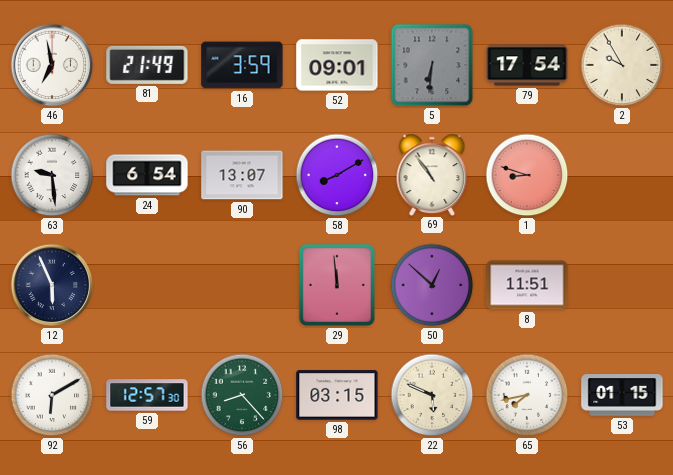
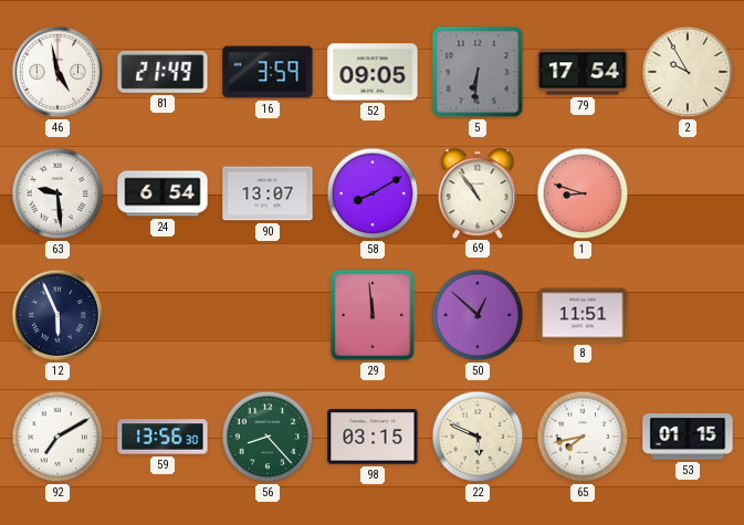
46: 6:58 -> 4:58
52: 09:01 -> 09:05
92: 6:10 -> 7:10
59: 12:57 -> 13:56
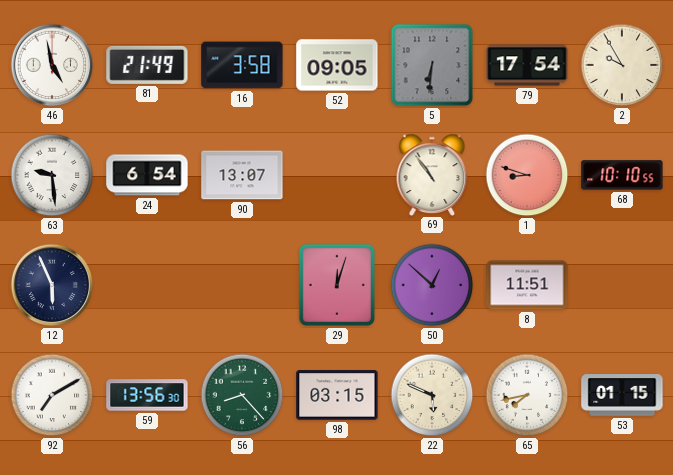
16: 3:59 -> 3:58
58: 8:10 -> none
68: none -> 10:10
29: 11:59 -> 12:03
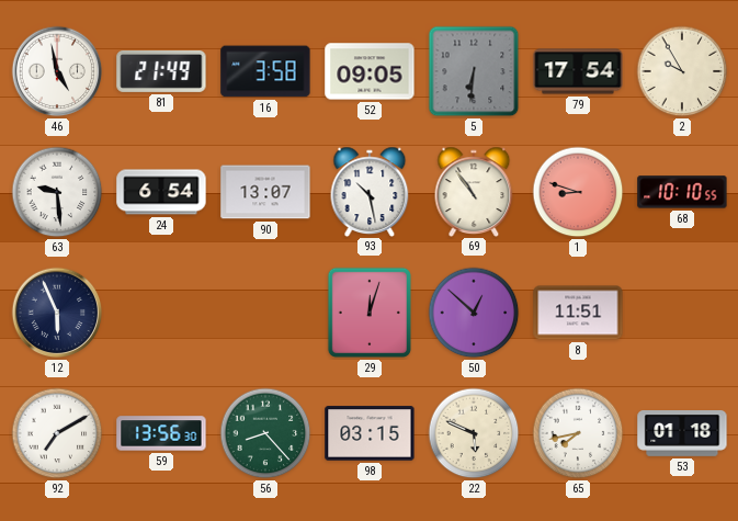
93: none -> 10:28
53: 01:15 -> 01:18
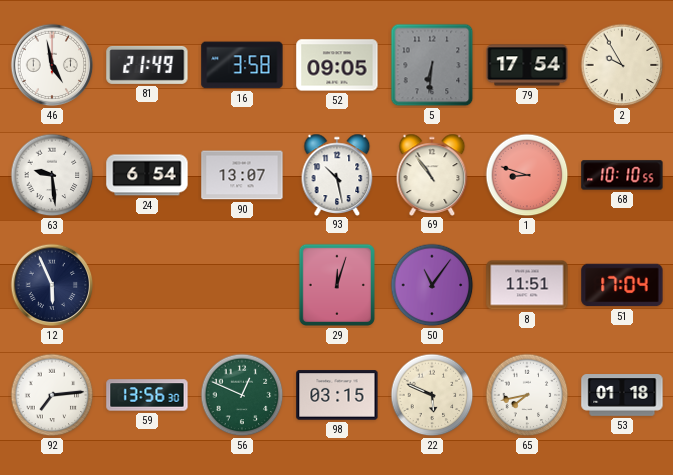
50: 12:52 -> 11:06
51: none -> 17:04
92: 7:10 -> 7:14
56: 8:23 -> 12:49
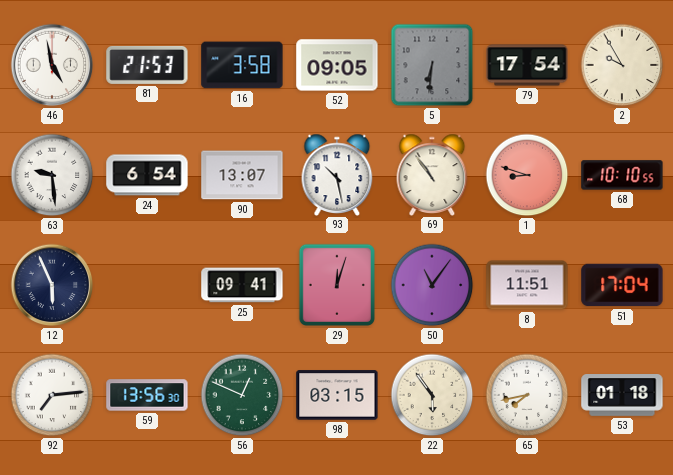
81: 21:49 -> 21:53
25: none -> 09:41
22: 5:49 -> 5:54
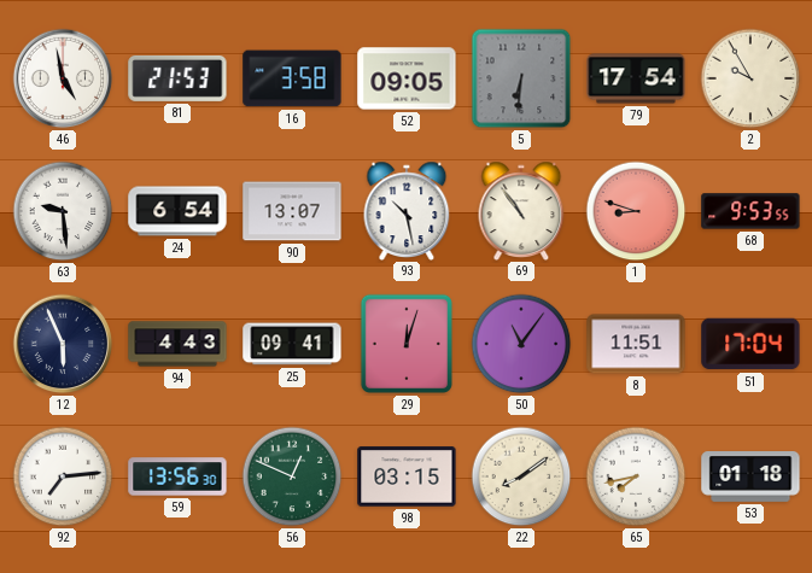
68: 10:10 -> 9:53
94: none -> 4:43
22: 5:54 -> 8:09
